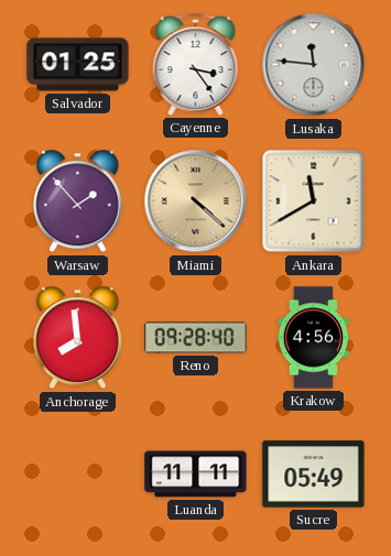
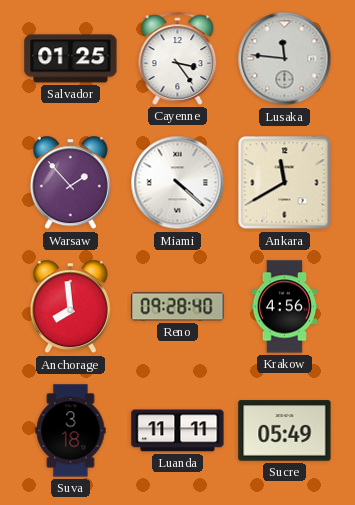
Miami dial: champagne -> white
Suva: none -> 3:18
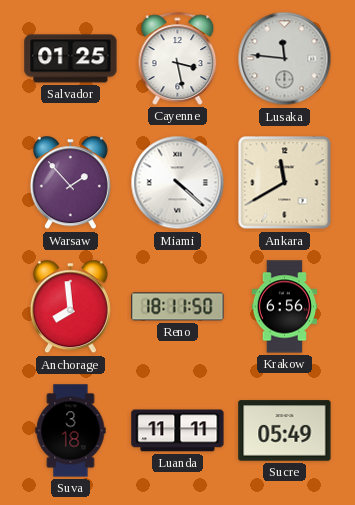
Cayenne: 3:24 -> 3:28
Reno: 09:28 -> 18:11
Krakow: 4:56 -> 6:56
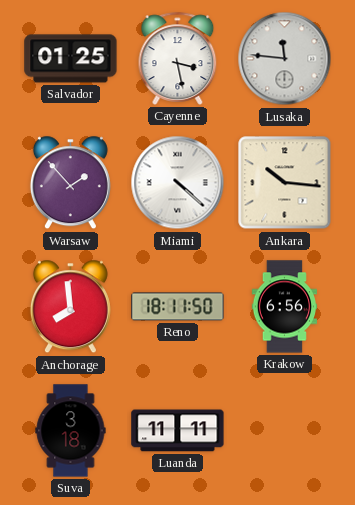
Ankara: 11:40 -> 10:16
Sucre: 05:49 -> none
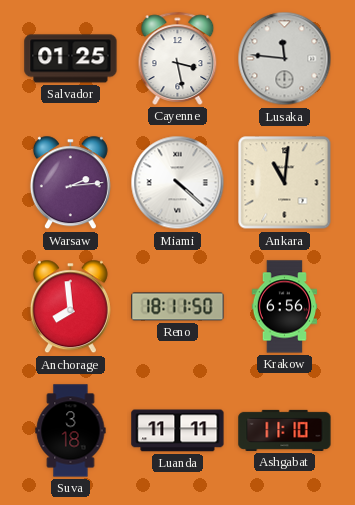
Warsaw: 1:53 -> 2:14
Ankara: 10:16 -> 11:01
Ashgabat: none -> 11:10
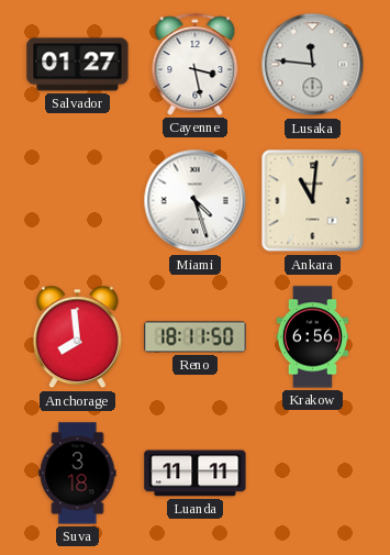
Salvador: 01:25 -> 01:27
Warsaw: 2:14 -> none
Miami: 4:22 -> 4:27
Ashgabat: 11:10 -> none
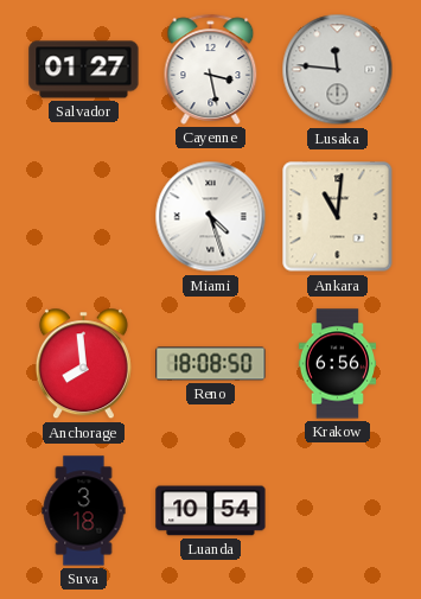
Reno: 18:11 -> 18:08
Luanda: 11:11 -> 10:54
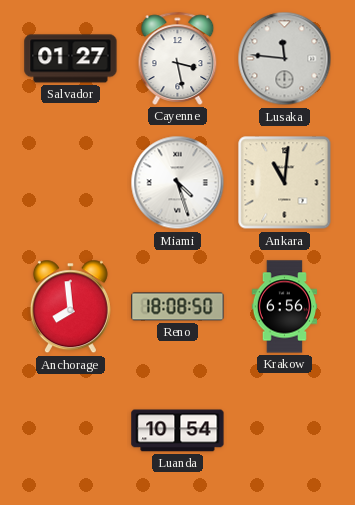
Suva: 3:18 -> none
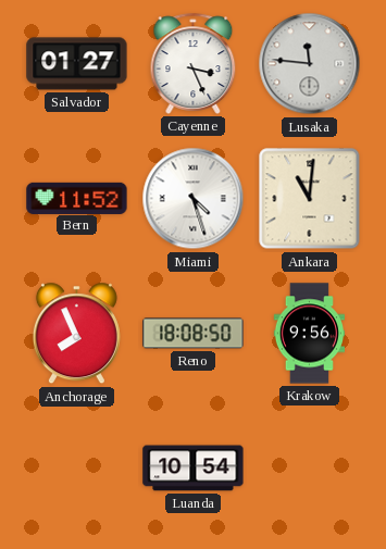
Cayenne: 3:28 -> 3:26
Bern: none -> 11:52
Anchorage: 7:59 -> 7:56
Krakow: 6:56 -> 9:56
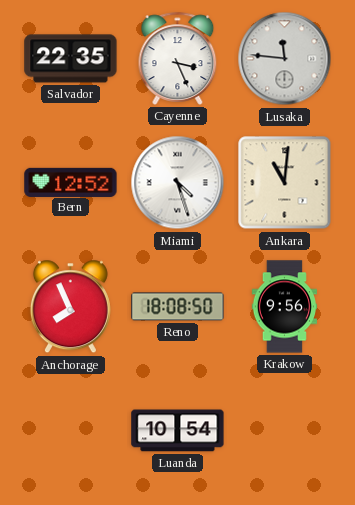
Salvador: 01:27 -> 22:35
Bern: 11:52 -> 12:52
